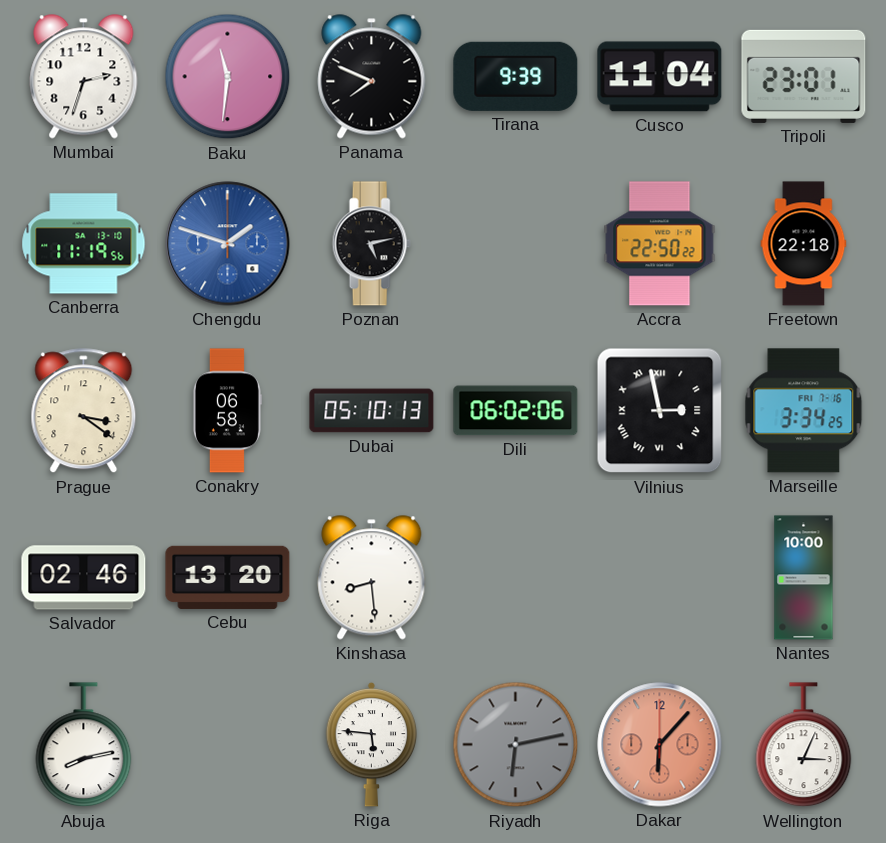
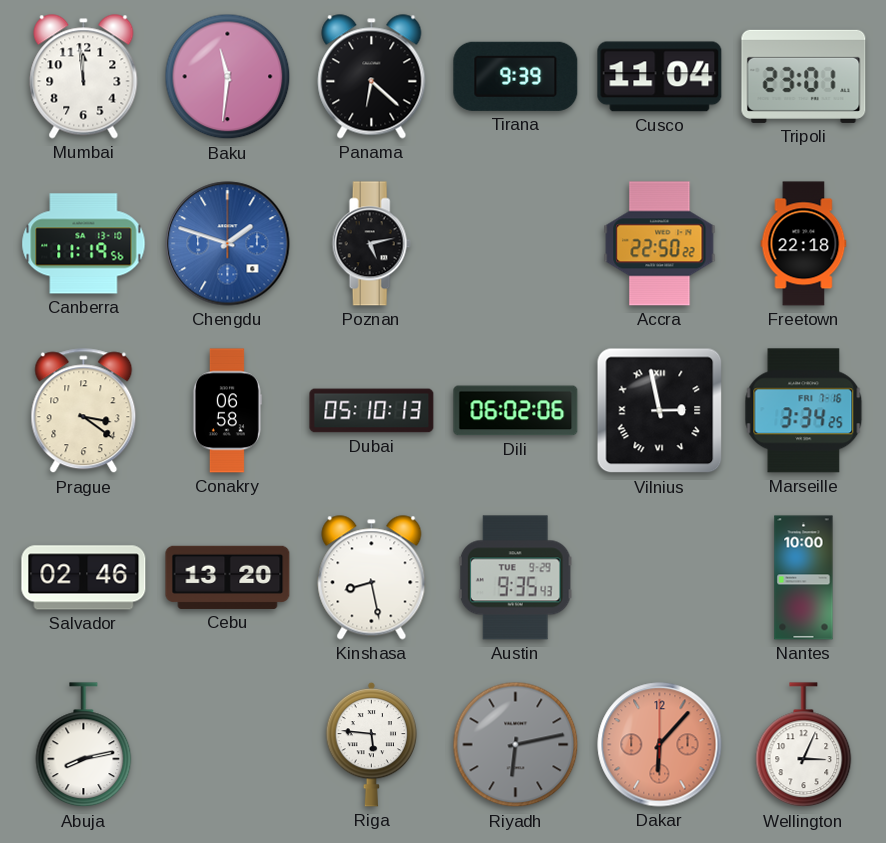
Mumbai: 2:33 -> 11:59
Panama: 7:49 -> 6:22
Kinshasa: 8:29 -> 8:28
Austin: none -> 9:35
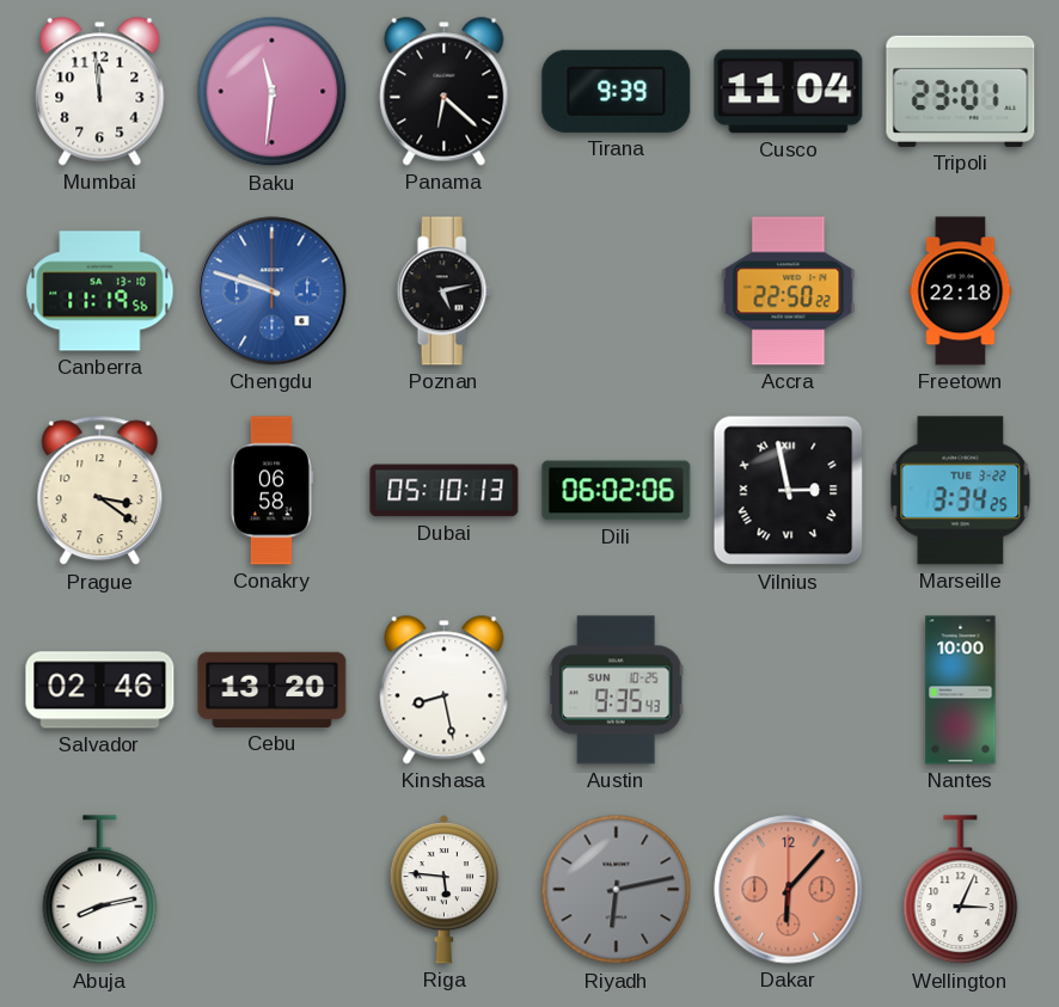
Chengdu: 1:48 -> 9:48
Marseille date: FRI 7-16 -> TUE 3-22
Austin date: TUE 9-29 -> SUN 10-25
